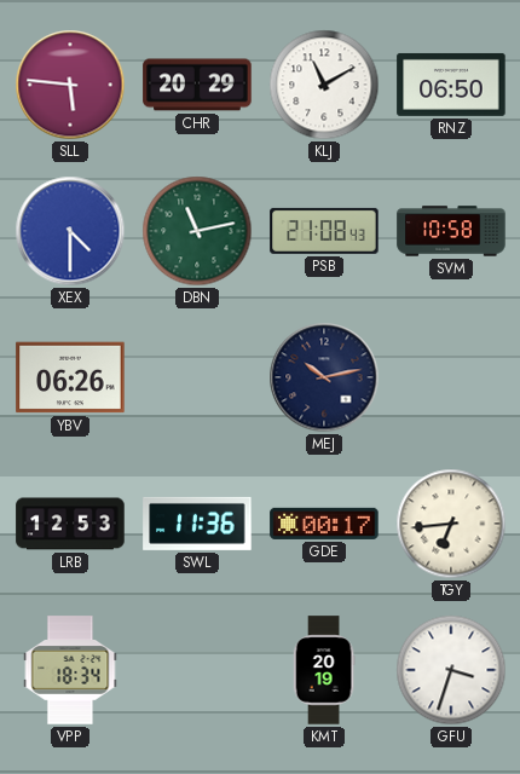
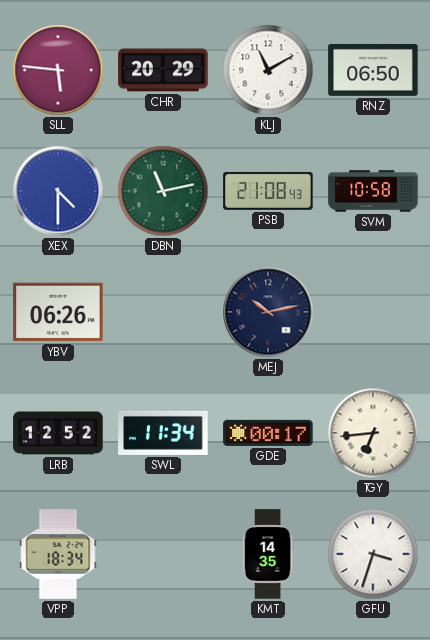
LRB: 12:53 -> 12:52
SWL: 11:36 -> 11:34
KMT: 20:19 -> 14:35
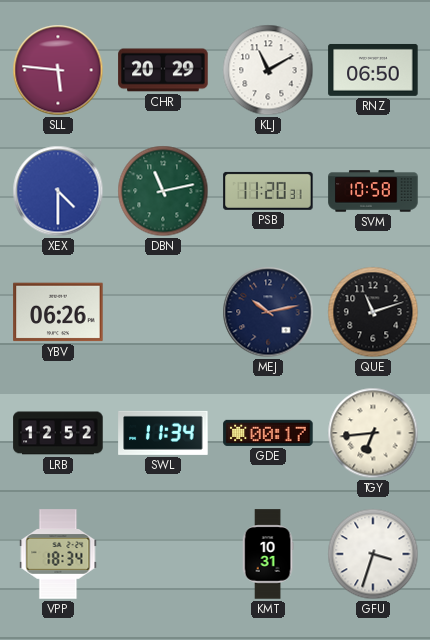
PSB: 21:08 -> 11:20
QUE: none -> 11:12
KMT: 14:35 -> 10:31
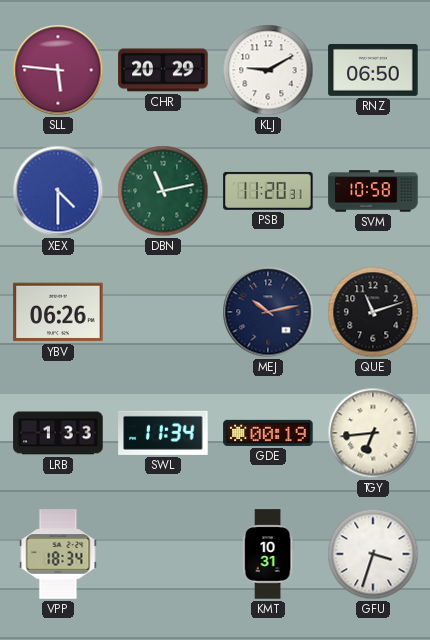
KLJ: 11:10 -> 9:10
LRB: 12:52 -> 1:33
GDE: 00:17 -> 00:19
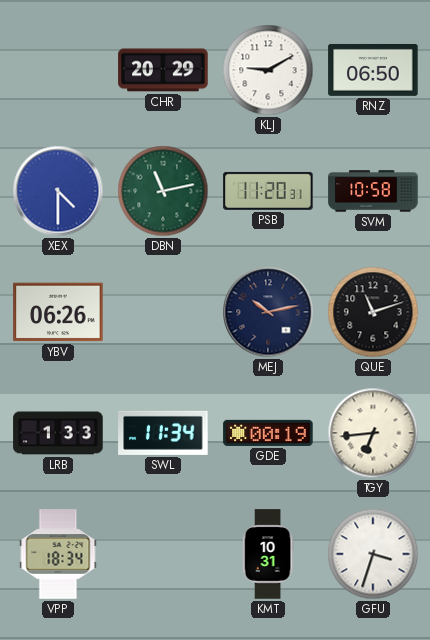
SLL: 5:46 -> none
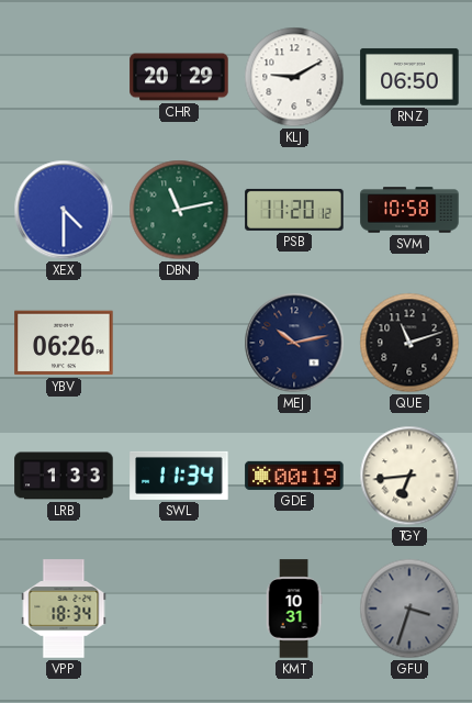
PSB: 11:20:31 -> 11:20:12
GFU dial: white -> grey
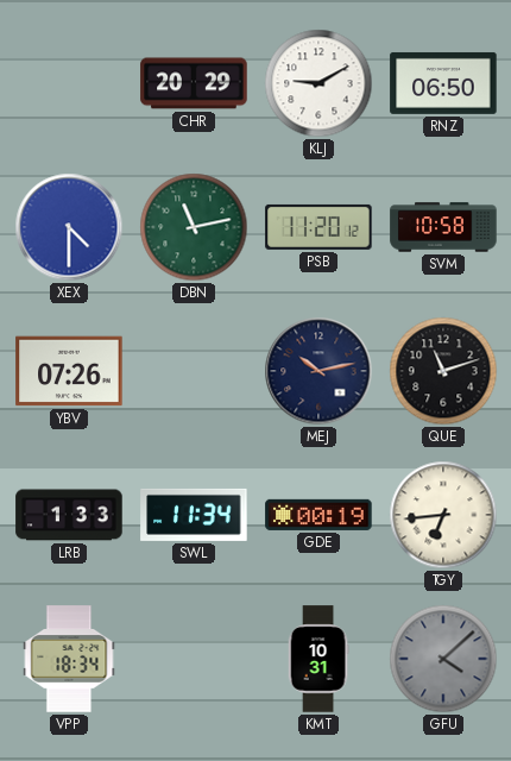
YBV: 06:26 -> 07:26
GFU: 3:33 -> 4:08
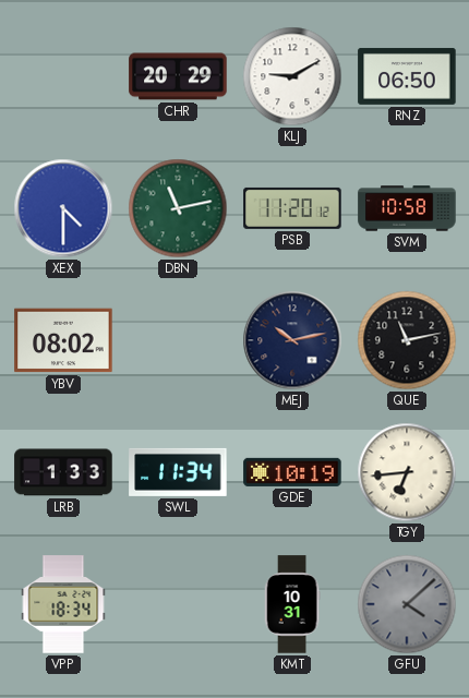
YBV: 07:26 -> 08:02
QUE: 11:12 -> 11:13
GDE: 00:19 -> 10:19
